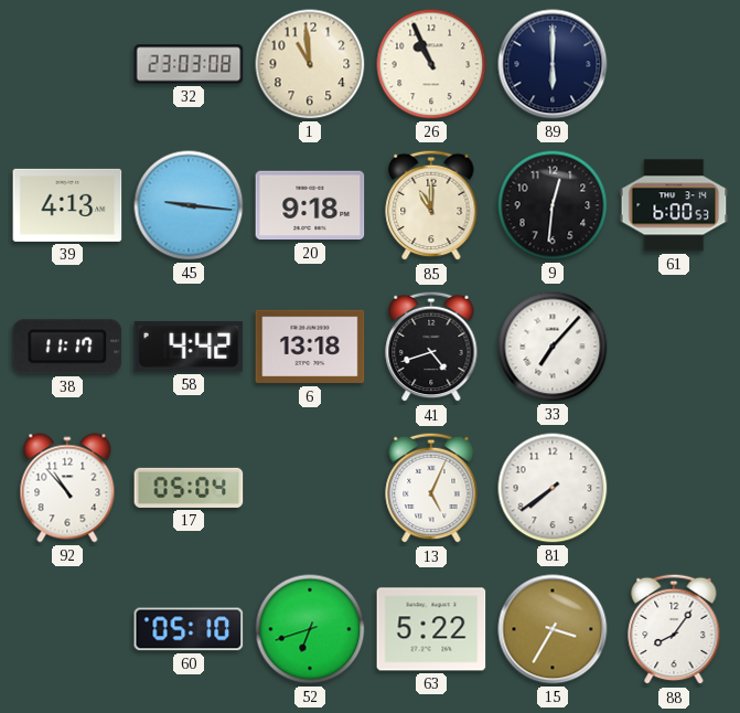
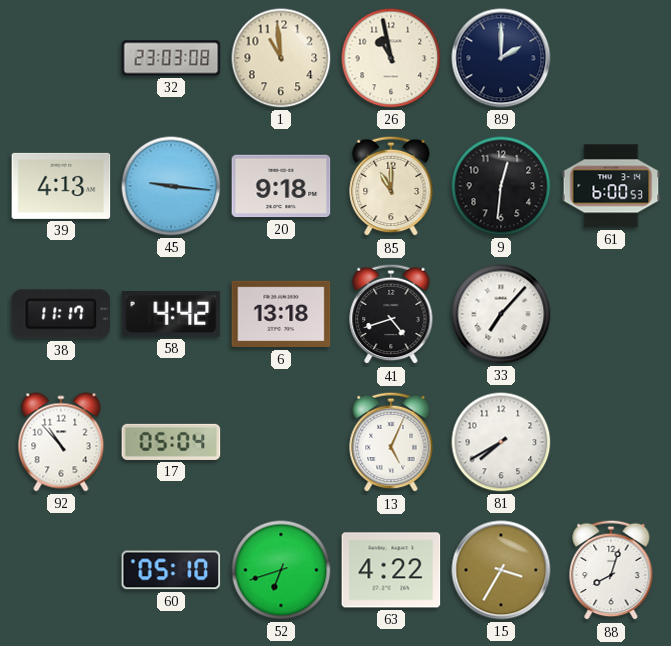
26: 10:56 -> 10:58
89: 6:00 -> 2:00
81: 7:39 -> 7:40
63: 5:22 -> 4:22
88: 8:06 -> 8:03
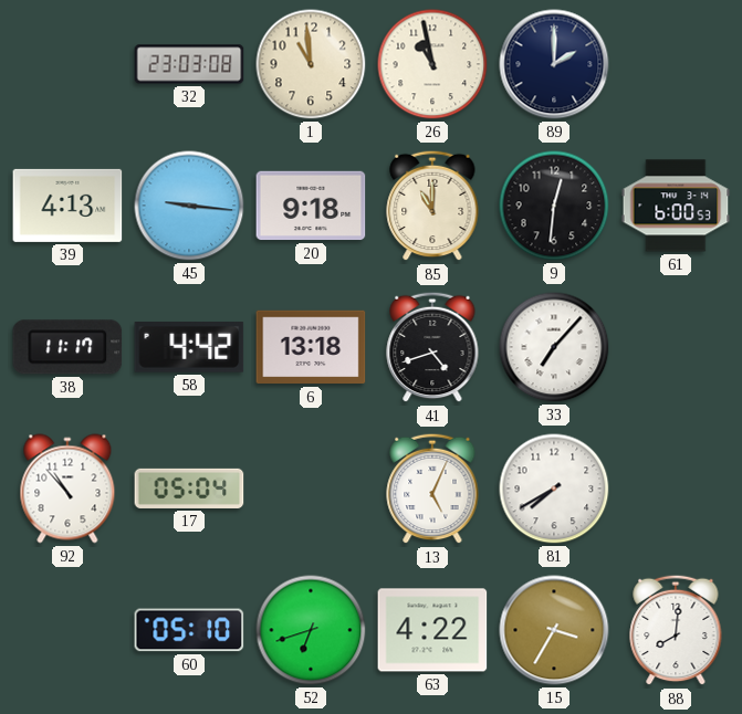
88: 8:03 -> 8:01
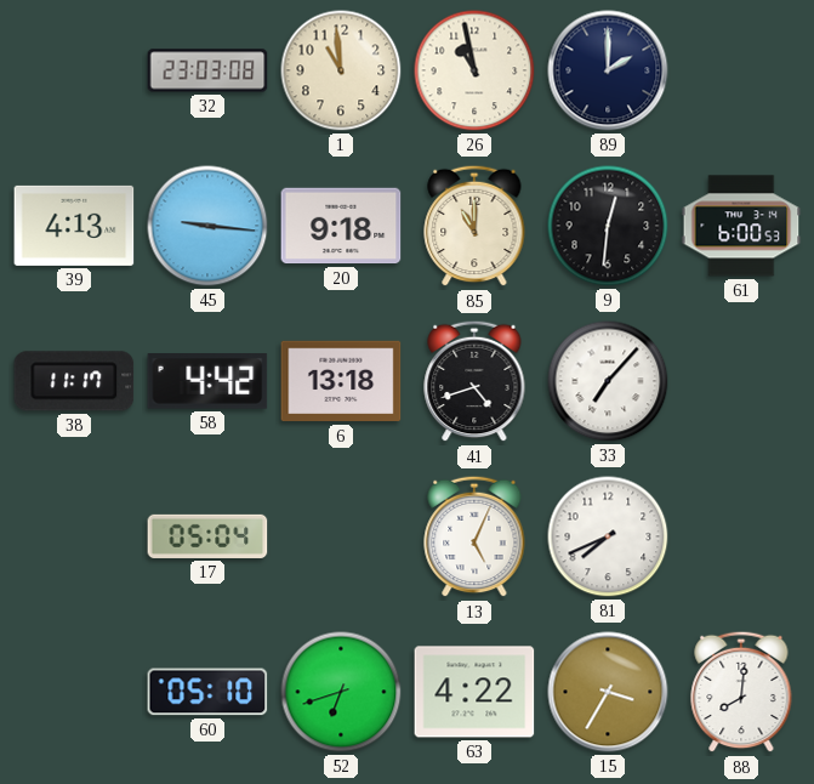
92: 10:53 -> none
81: 7:40 -> 7:41
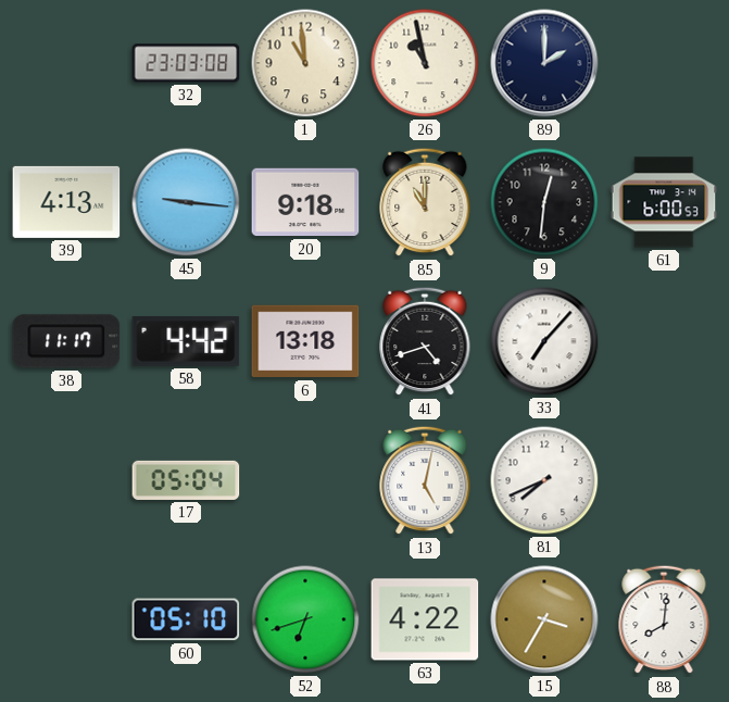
13: 5:04 -> 5:02
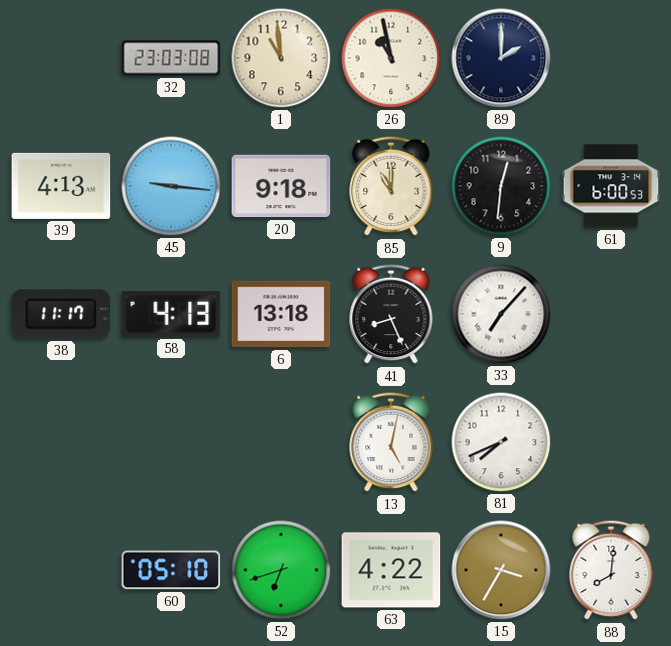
58: 4:42 -> 4:13
41: 4:42 -> 8:26
17: 05:04 -> none
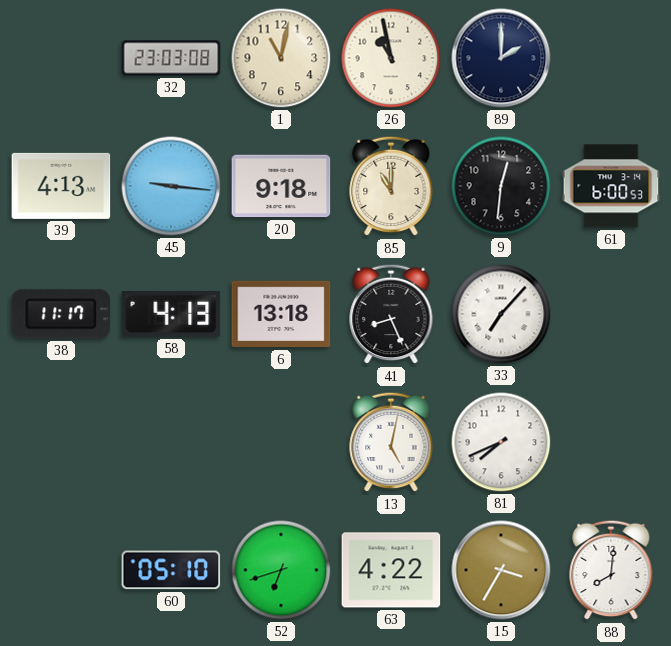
1: 10:59 -> 11:02
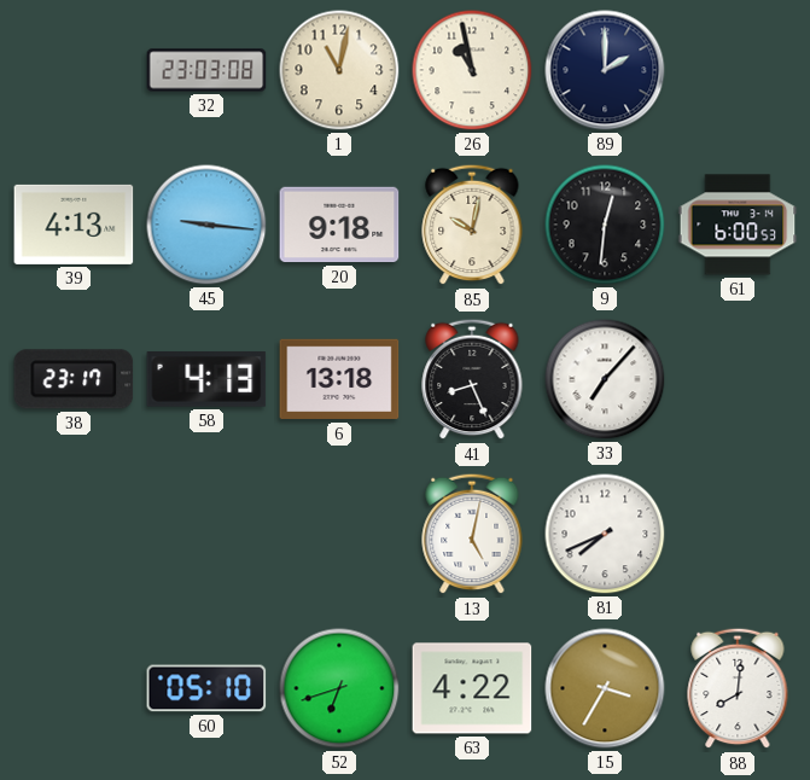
85: 11:00 -> 10:02
38: 11:17 -> 23:17
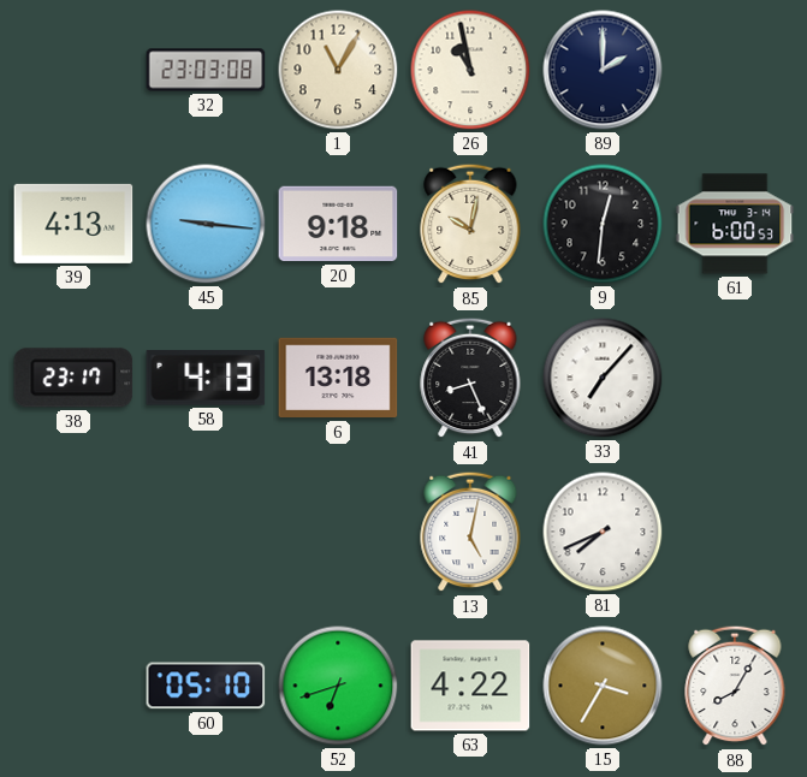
1: 11:02 -> 11:05
88: 8:01 -> 8:05
